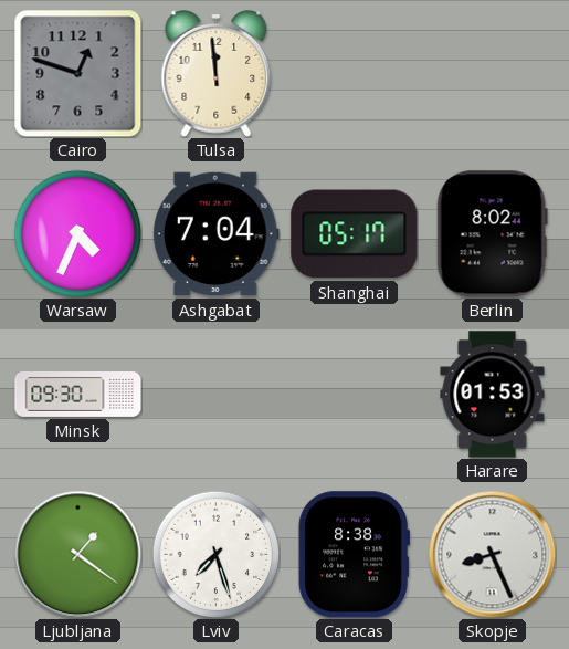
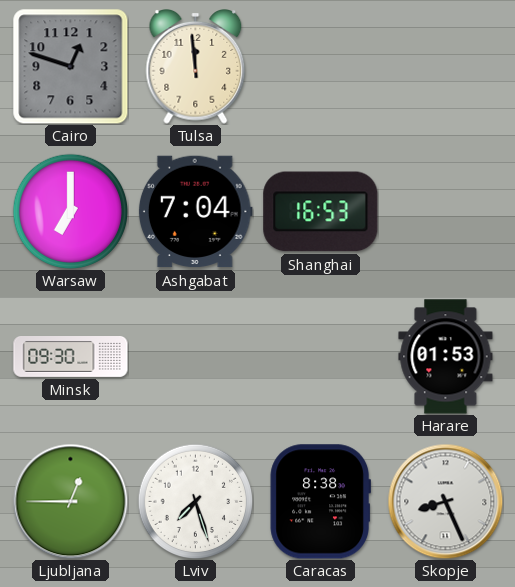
Warsaw: 4:34 -> 7:00
Shanghai: 05:17 -> 16:53
Berlin: 8:02 -> none
Ljubljana: 1:21 -> 12:45
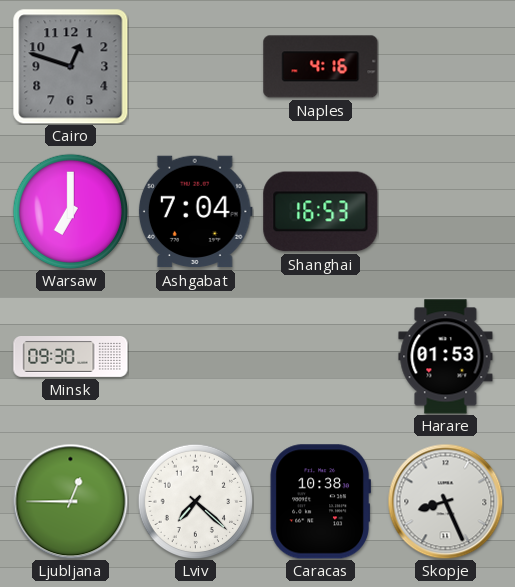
Tulsa: 11:59 -> none
Naples: none -> 4:16
Lviv: 7:27 -> 7:22
Caracas: 8:38 -> 10:38
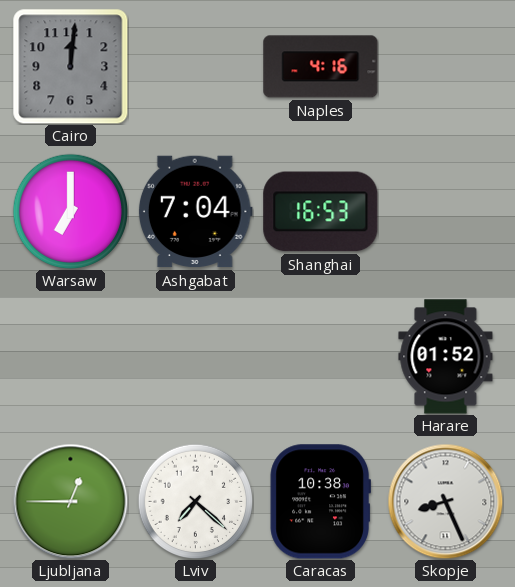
Cairo: 12:48 -> 12:01
Minsk: 09:30 -> none
Harare: 01:53 -> 01:52
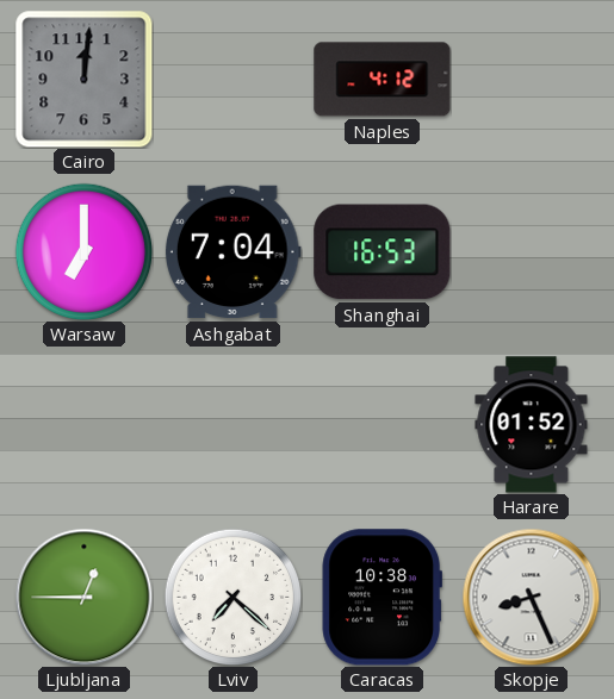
Naples: 4:16 -> 4:12
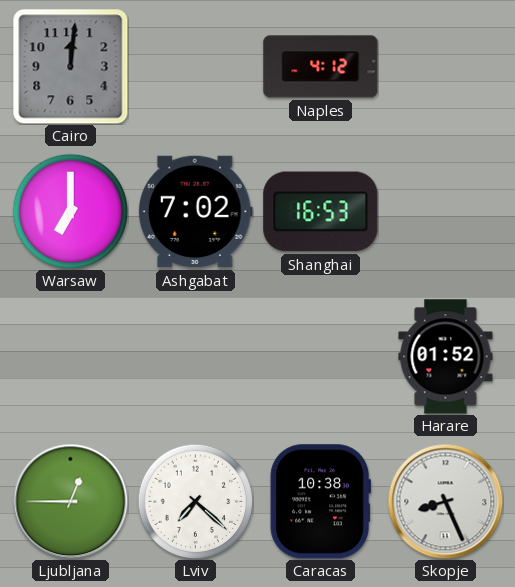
Ashgabat: 7:04 -> 7:02
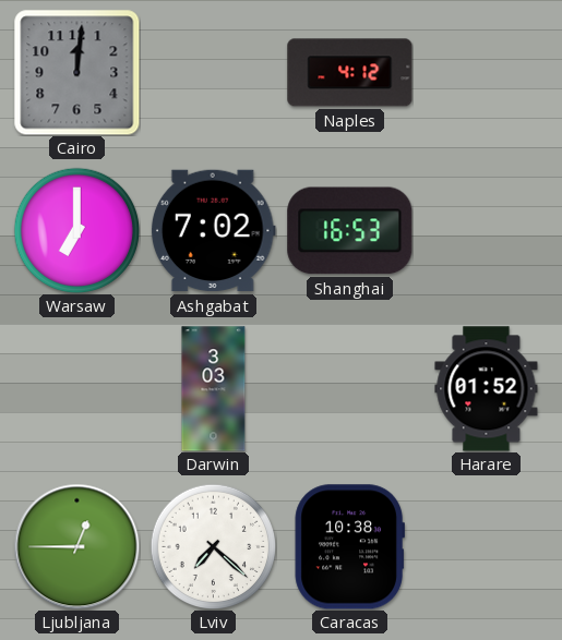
Darwin: none -> 3:03
Skopje: 8:26 -> none
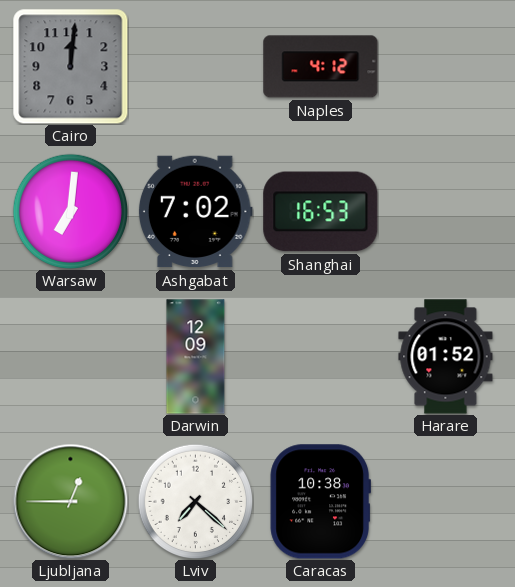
Warsaw: 7:00 -> 7:01
Darwin: 3:03 -> 12:09
